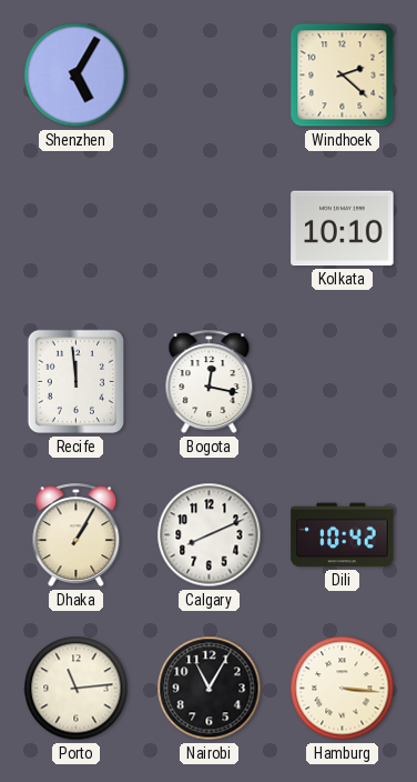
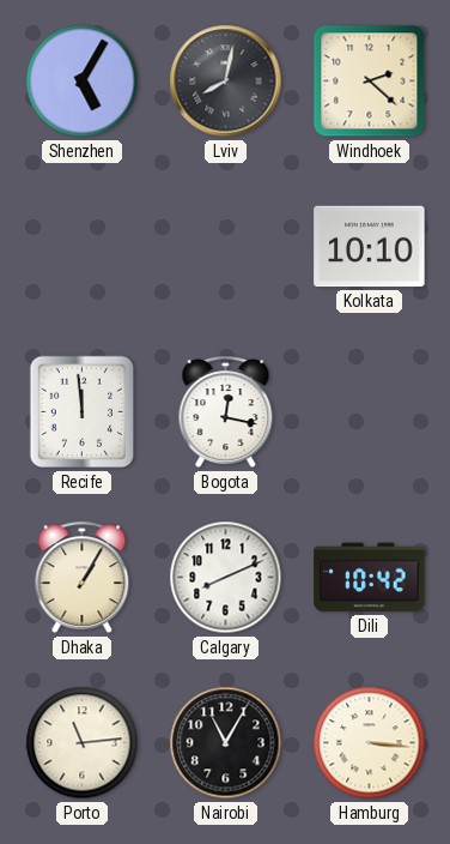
Lviv: none -> 8:02
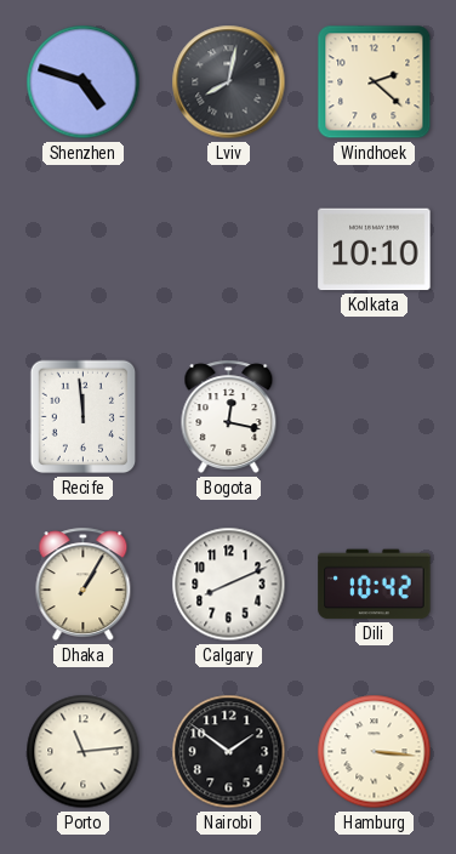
Shenzhen: 5:05 -> 4:48
Nairobi: 11:05 -> 1:51
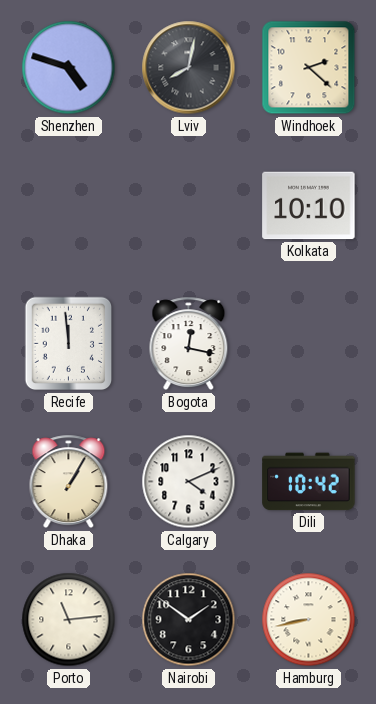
Calgary: 8:11 -> 4:11
Hamburg: 3:16 -> 8:43
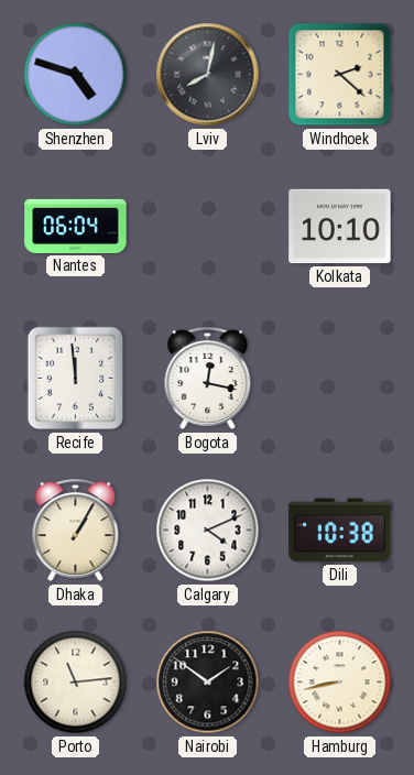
Nantes: none -> 06:04
Dili: 10:42 -> 10:38
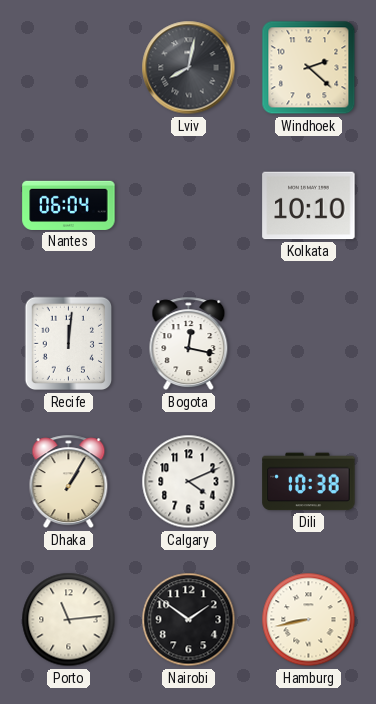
Shenzhen: 4:48 -> none
Recife: 11:59 -> 12:01
